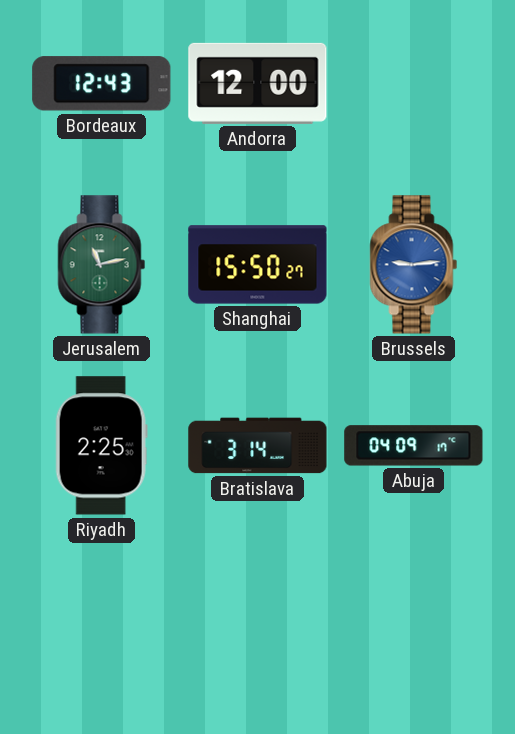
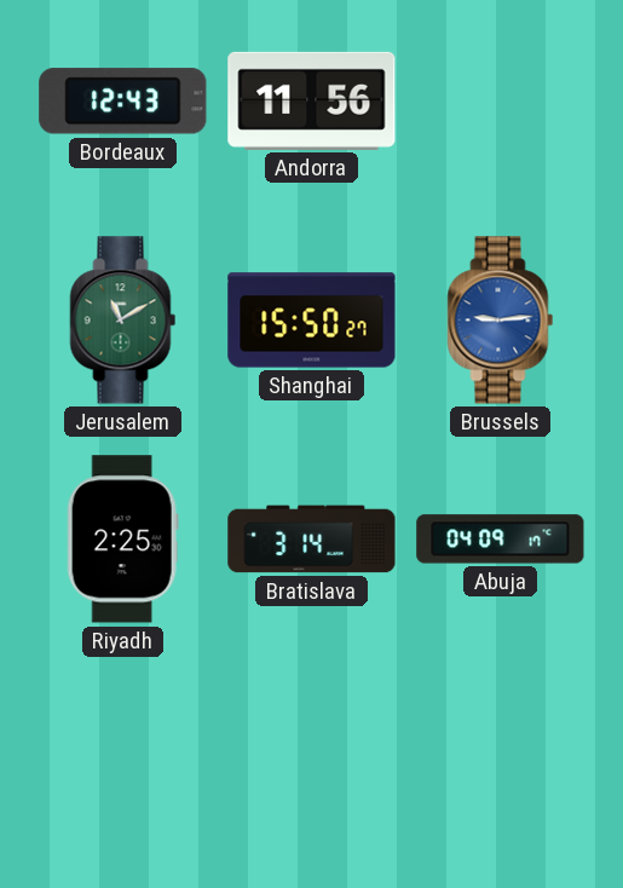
Andorra: 12:00 -> 11:56
Jerusalem: 11:13 -> 11:10
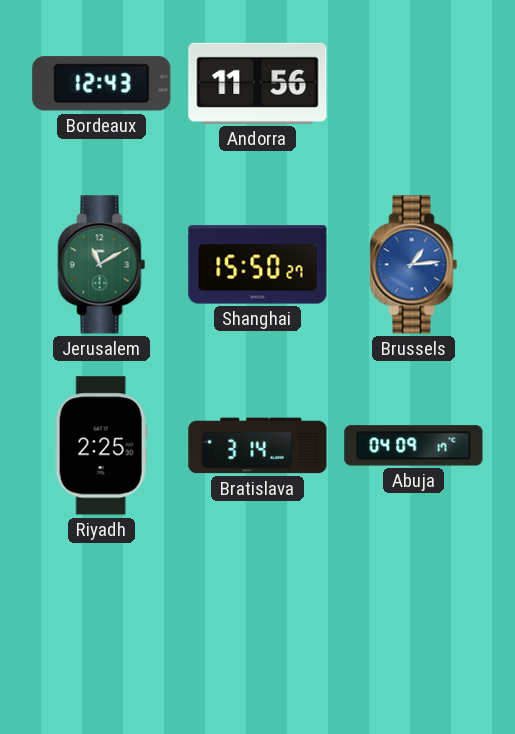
Brussels: 9:14 -> 1:14
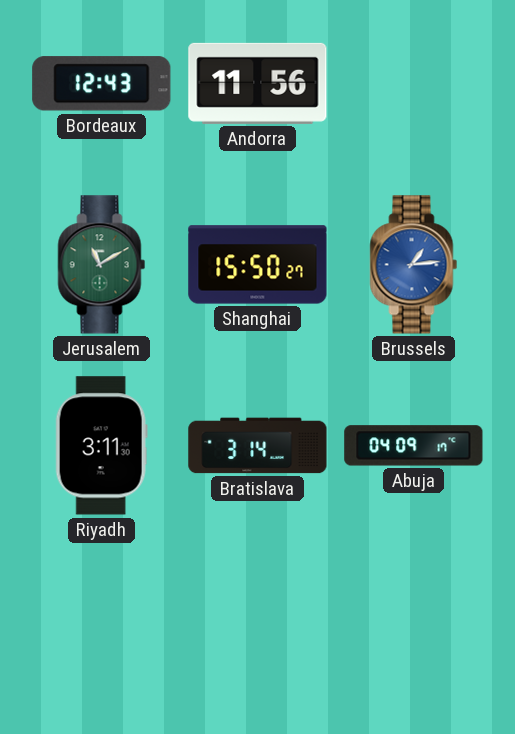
Riyadh: 2:25 -> 3:11
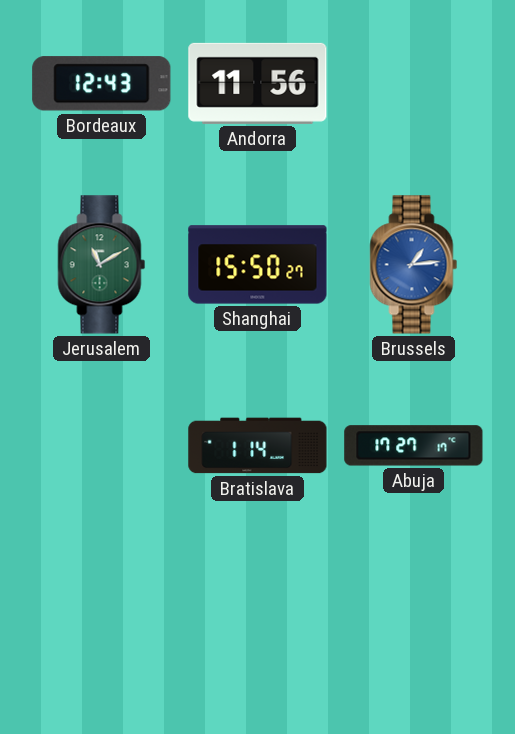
Riyadh: 3:11 -> none
Bratislava: 3:14 -> 1:14
Abuja: 04:09 -> 17:27
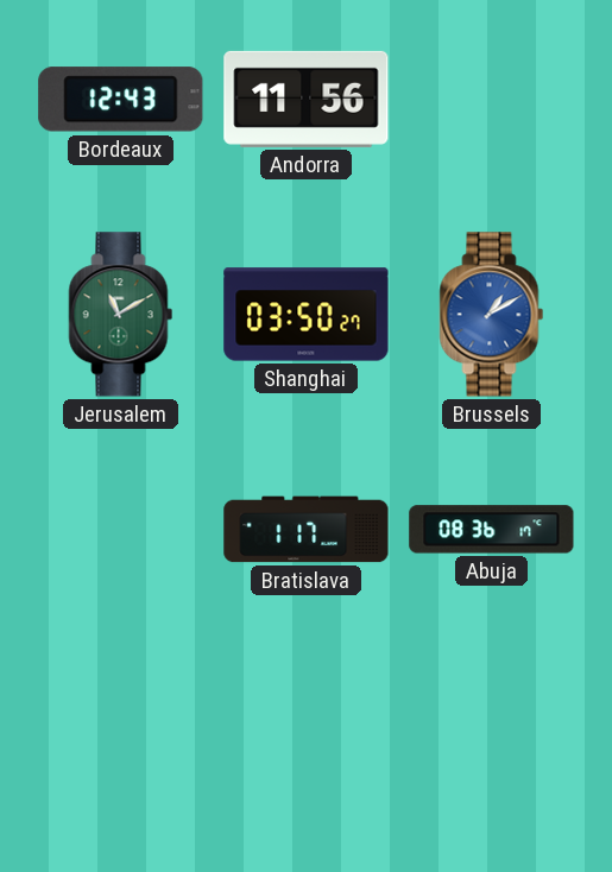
Shanghai: 15:50 -> 03:50
Brussels: 1:14 -> 1:10
Bratislava: 1:14 -> 1:17
Abuja: 17:27 -> 08:36
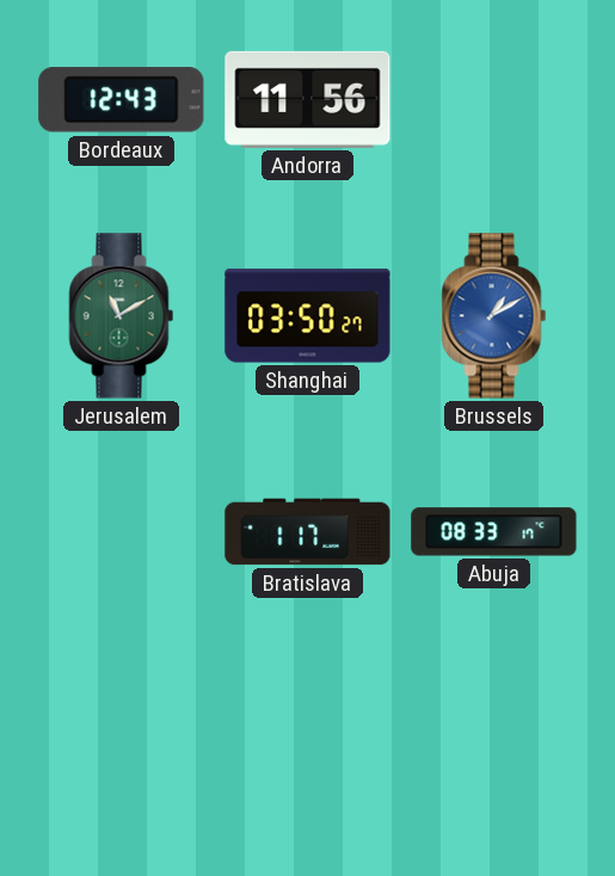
Abuja: 08:36 -> 08:33
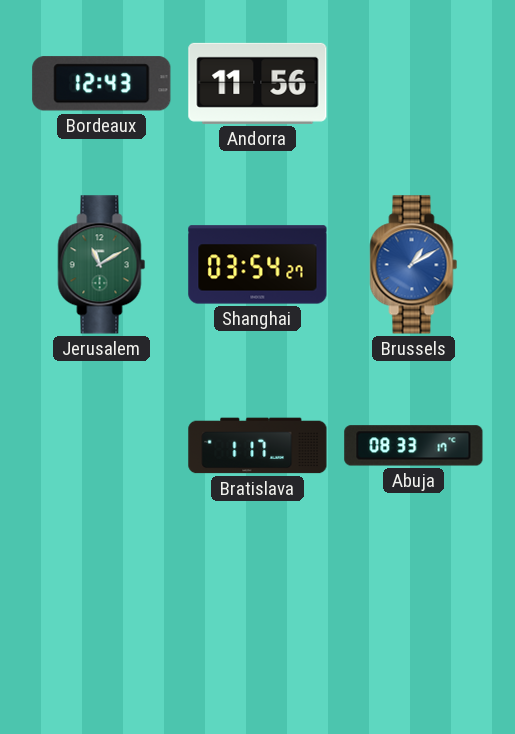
Shanghai: 03:50 -> 03:54
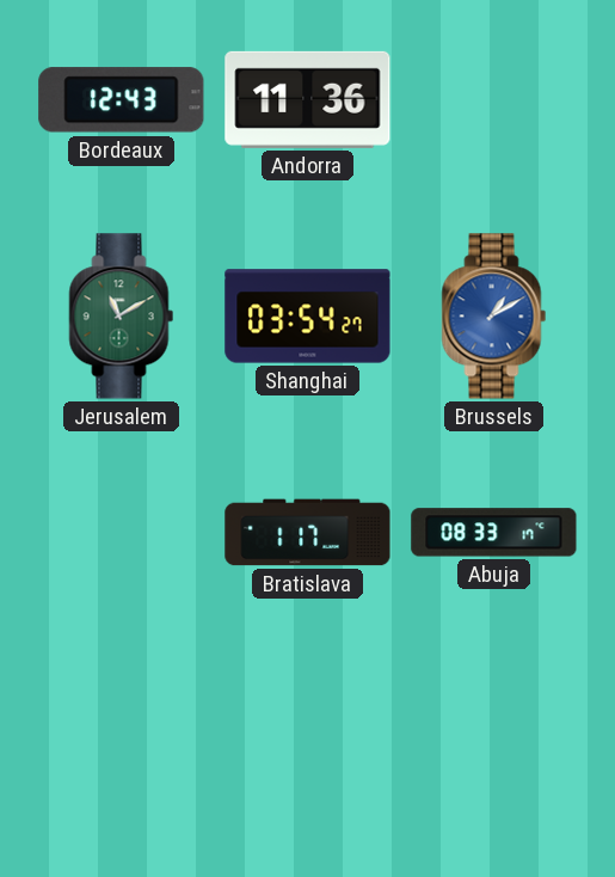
Andorra: 11:56 -> 11:36
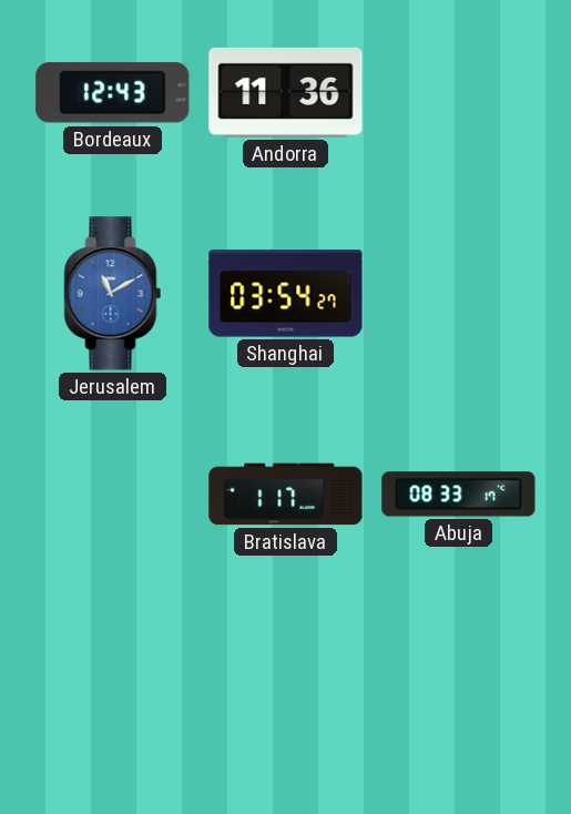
Jerusalem dial: green -> blue
Brussels: 1:10 -> none
